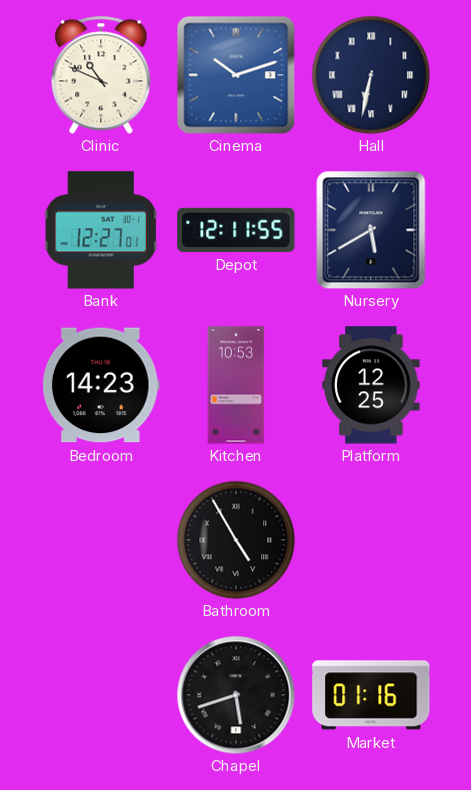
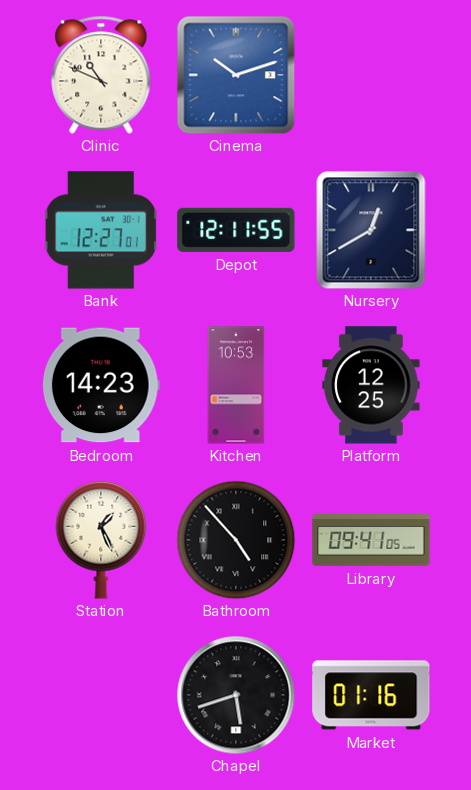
Hall: 6:32 -> none
Nursery: 5:40 -> 12:40
Station: none -> 1:26
Bathroom: 4:55 -> 4:53
Library: none -> 09:41
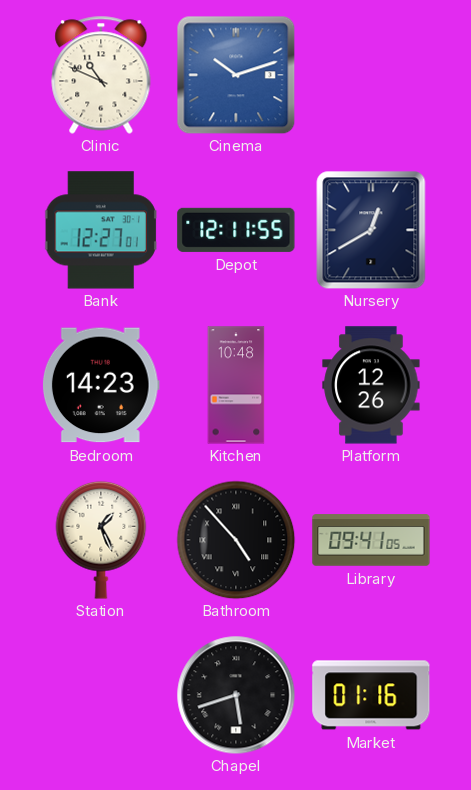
Kitchen: 10:53 -> 10:48
Platform: 12:25 -> 12:26
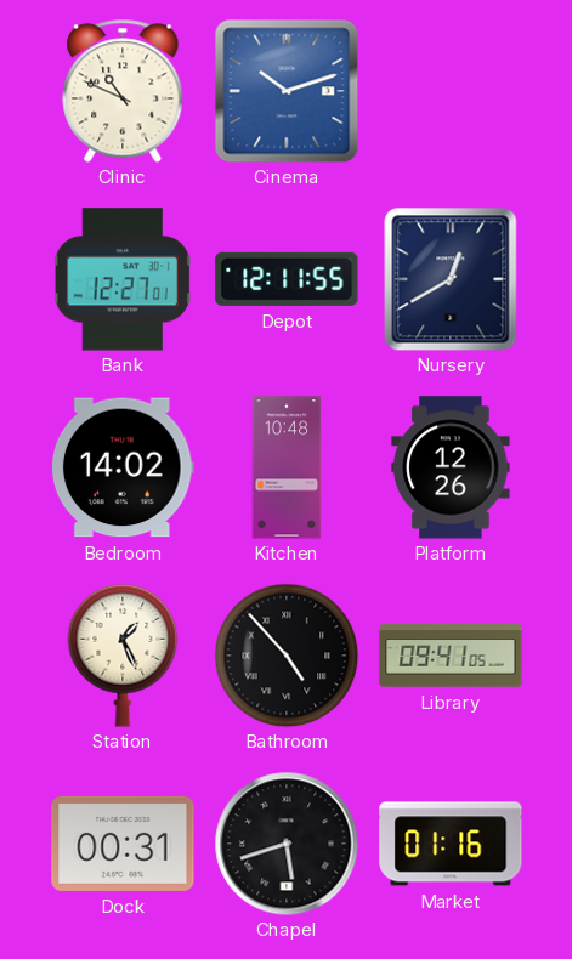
Bedroom: 14:23 -> 14:02
Dock: none -> 00:31
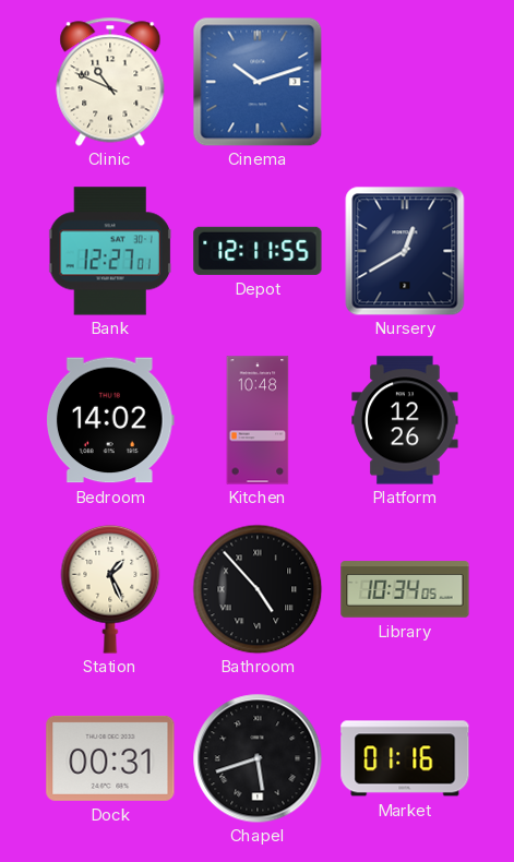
Library: 09:41 -> 10:34
